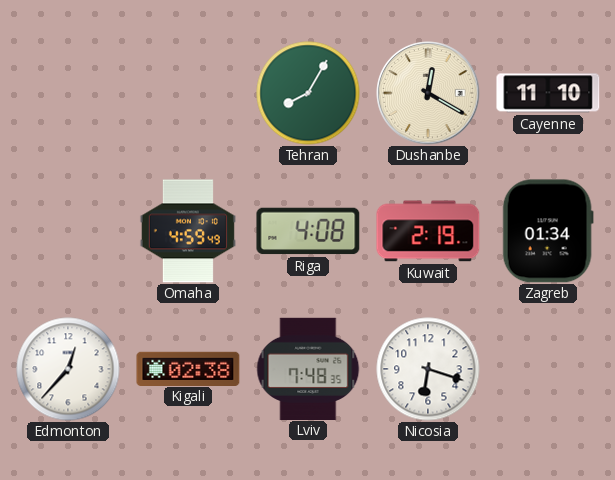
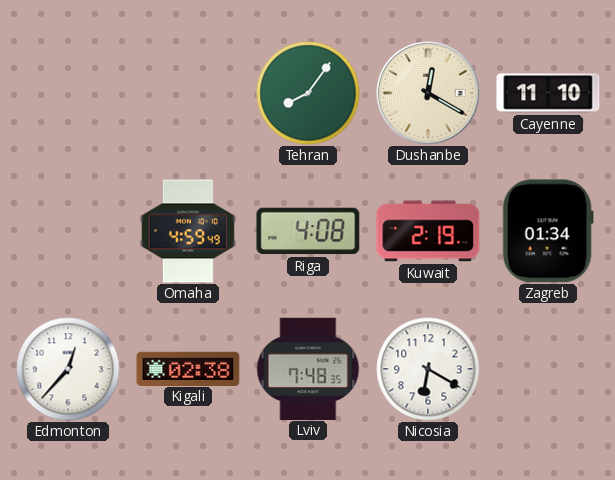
Tehran: 8:05 -> 8:06
Nicosia: 6:18 -> 6:20
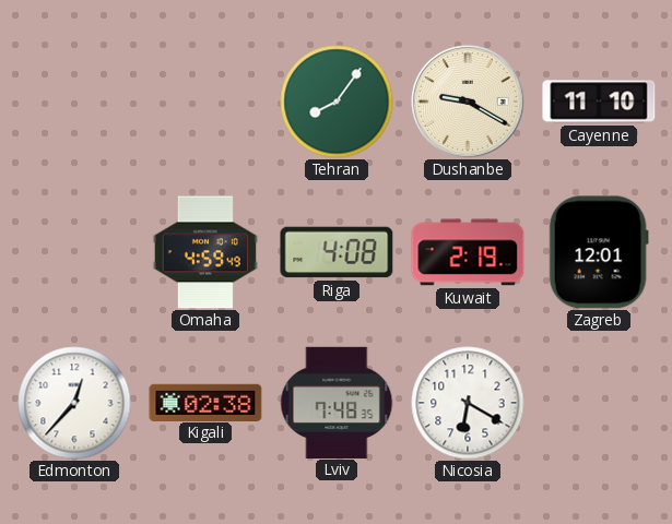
Dushanbe: 12:20 -> 9:20
Zagreb: 01:34 -> 12:01
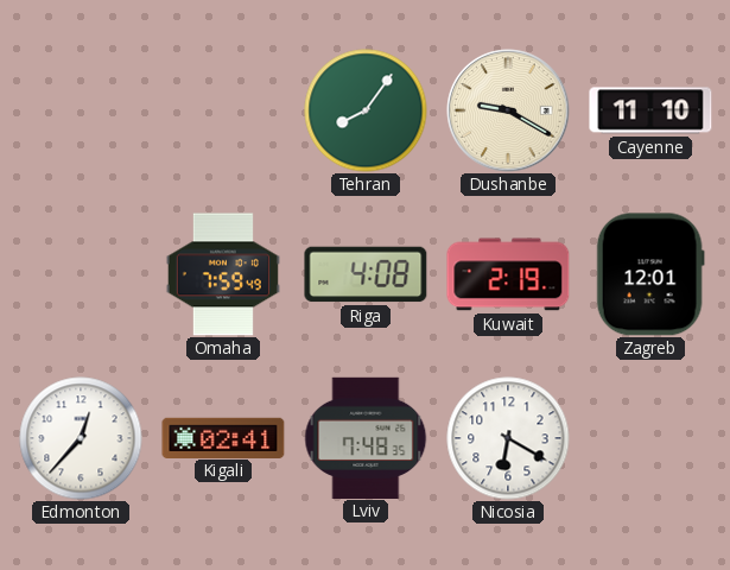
Omaha: 4:59 -> 7:59
Kigali: 02:38 -> 02:41
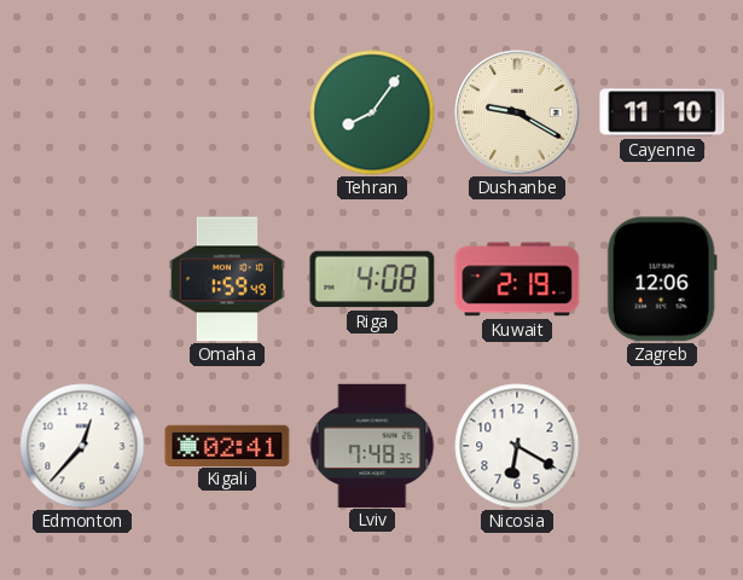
Omaha: 7:59 -> 1:59
Zagreb: 12:01 -> 12:06
